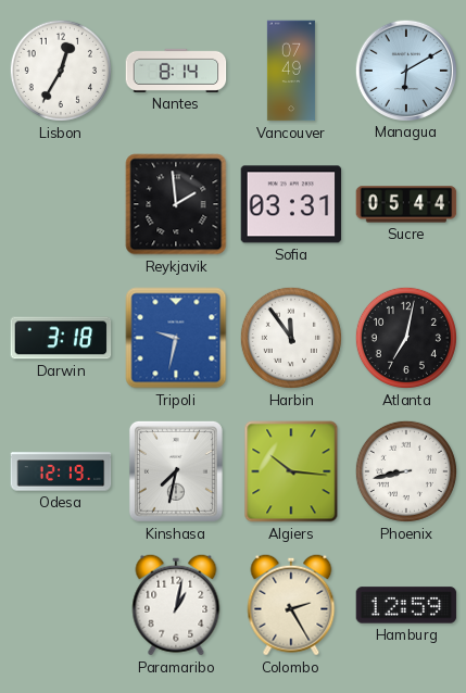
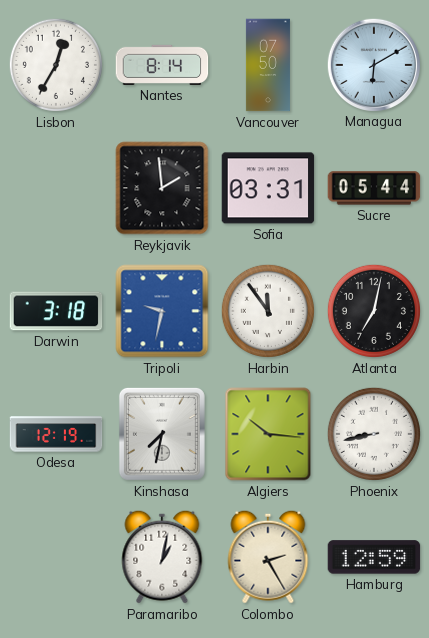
Vancouver: 07:49 -> 07:50
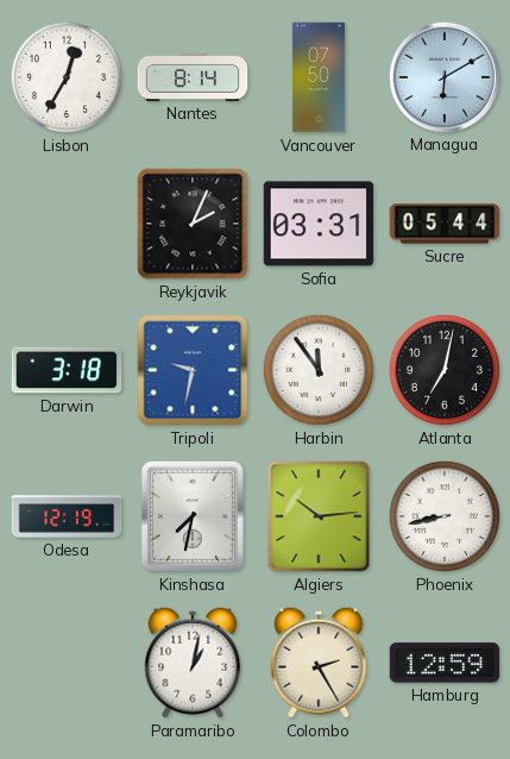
Reykjavik: 1:59 -> 2:04
Algiers: 10:16 -> 10:14
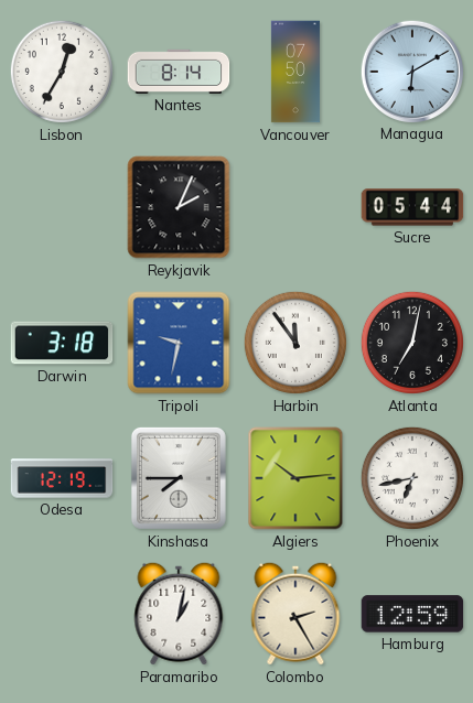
Sofia: 03:31 -> none
Kinshasa: 7:32 -> 7:45
Phoenix: 8:43 -> 6:43
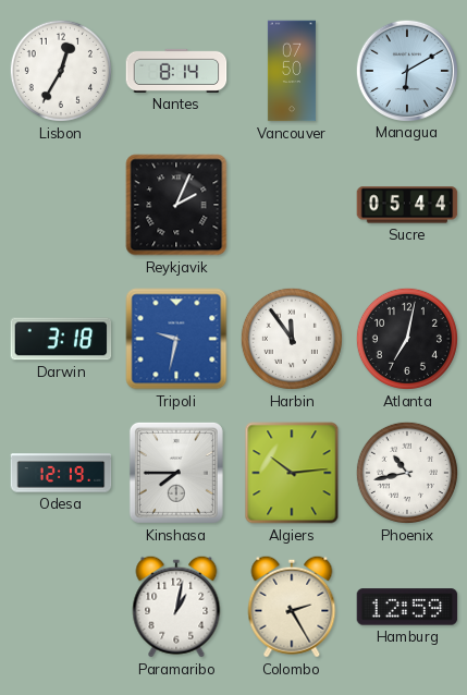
Phoenix: 6:43 -> 10:43
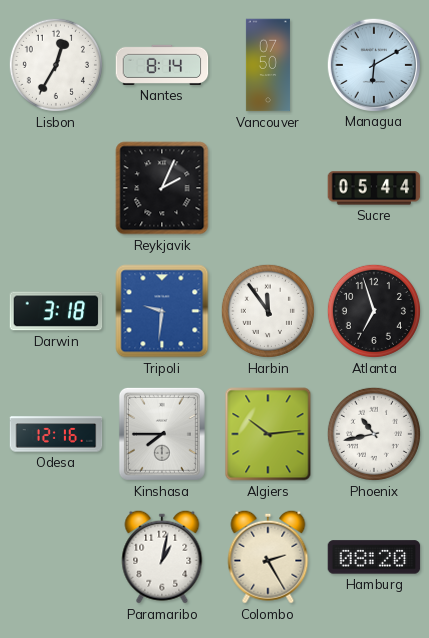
Tripoli: 9:32 -> 9:31
Atlanta: 7:02 -> 6:57
Odesa: 12:19 -> 12:16
Hamburg: 12:59 -> 08:20
